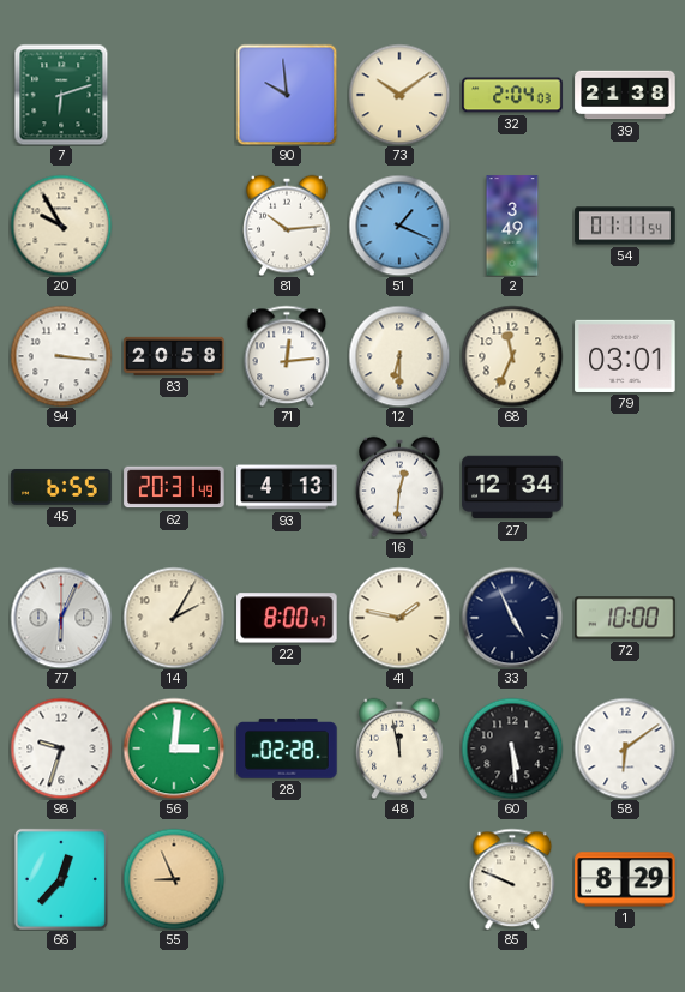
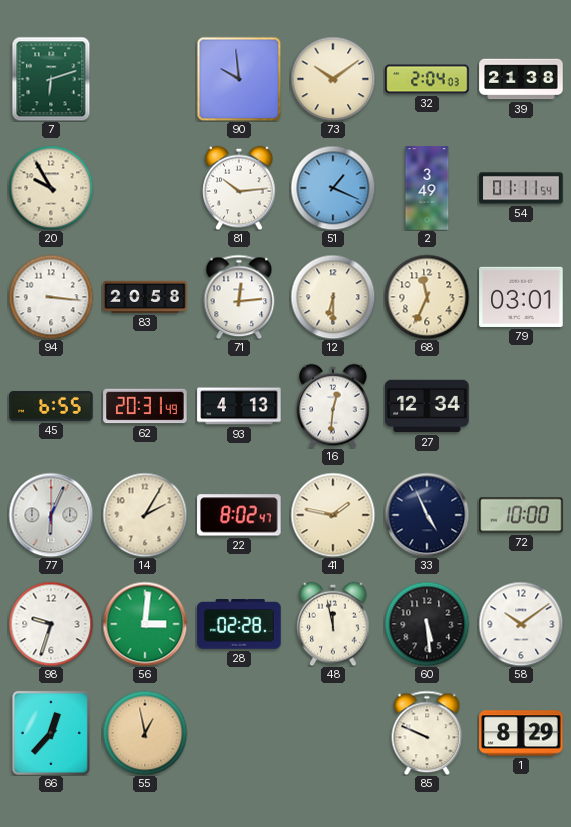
22: 8:00 -> 8:02
58: 6:09 -> 10:09
55: 8:56 -> 12:58
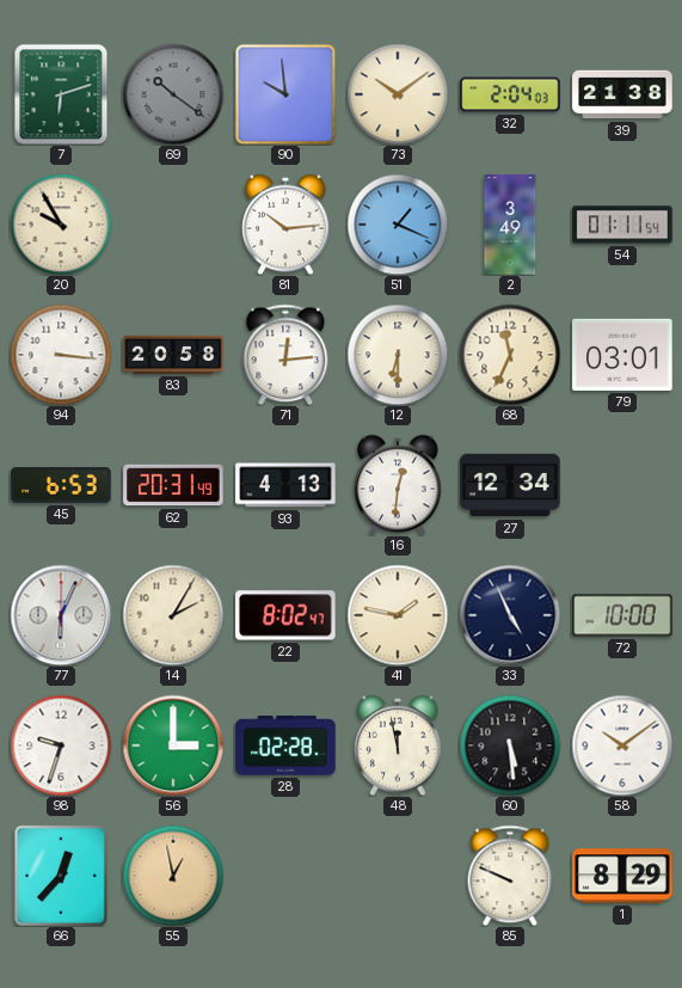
69: none -> 10:21
45: 6:55 -> 6:53
56: 3:01 -> 3:00
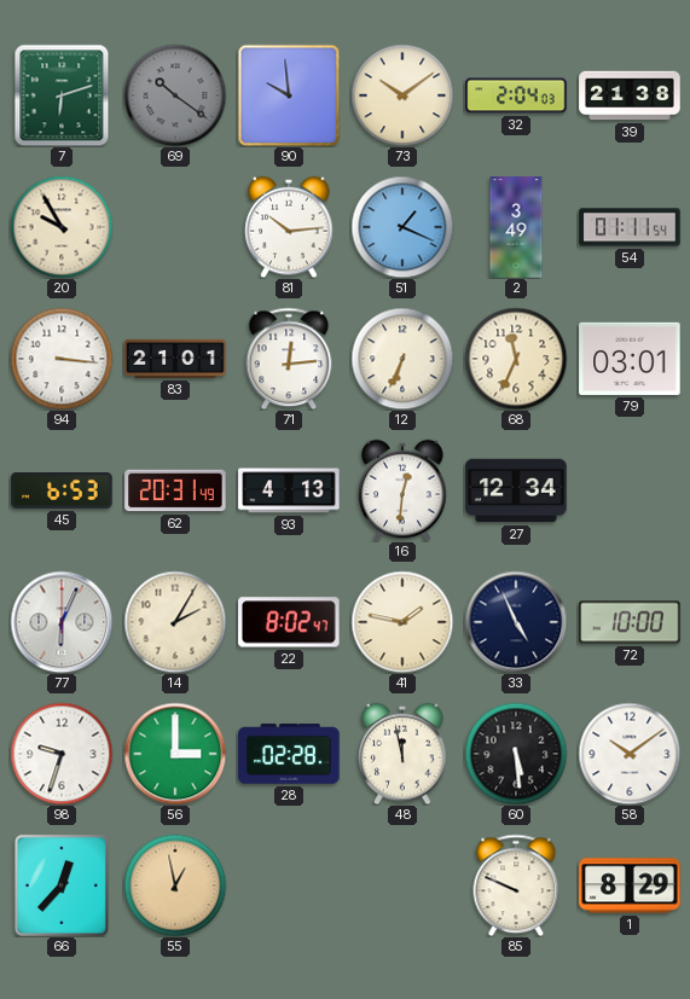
83: 20:58 -> 21:01
12: 6:30 -> 6:34
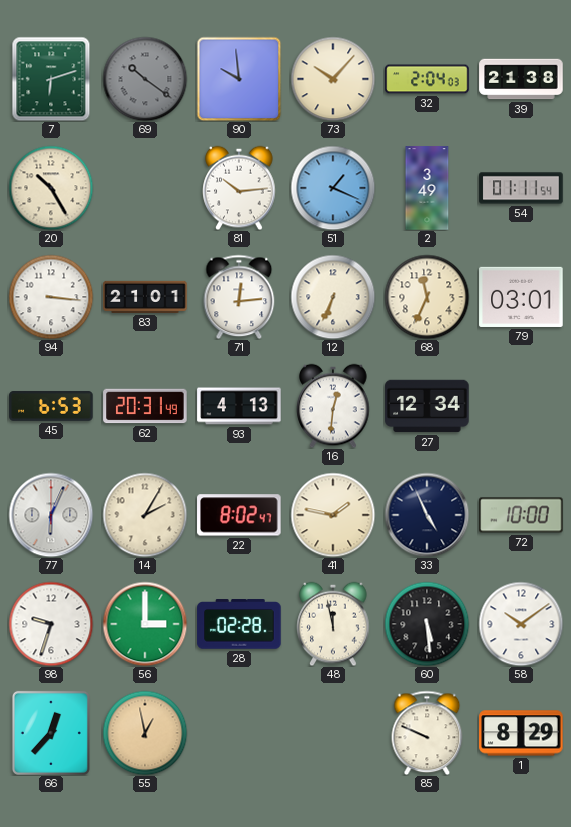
73: 10:09 -> 10:07
20: 9:55 -> 10:25
